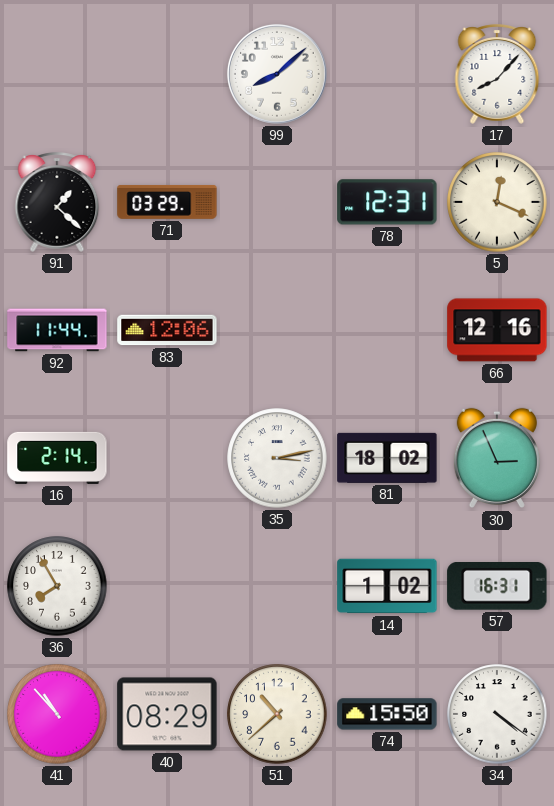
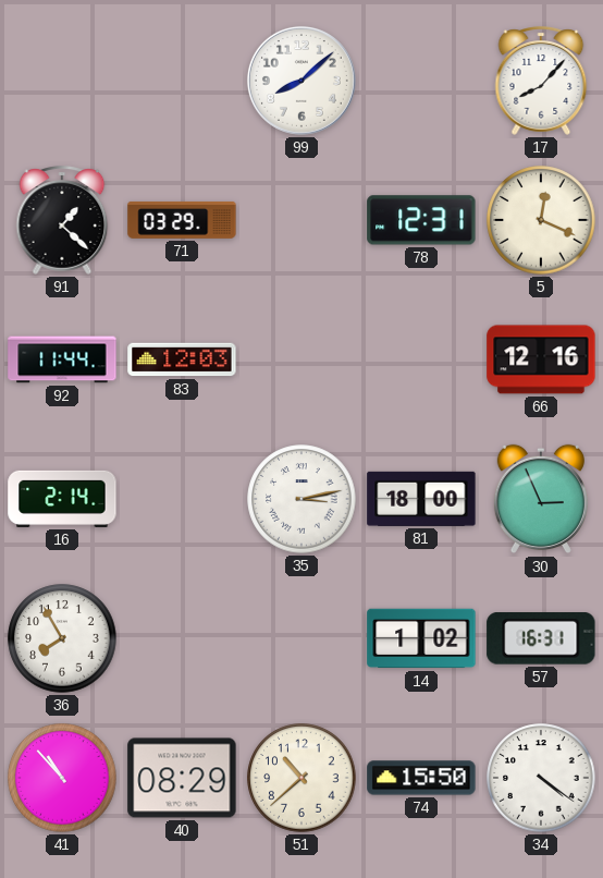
83: 12:06 -> 12:03
81: 18:02 -> 18:00
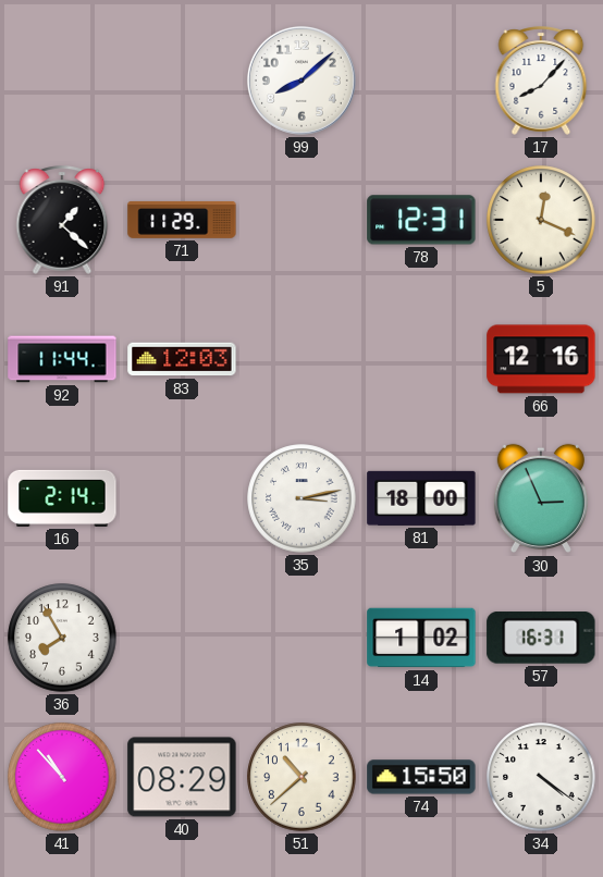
71: 03:29 -> 11:29
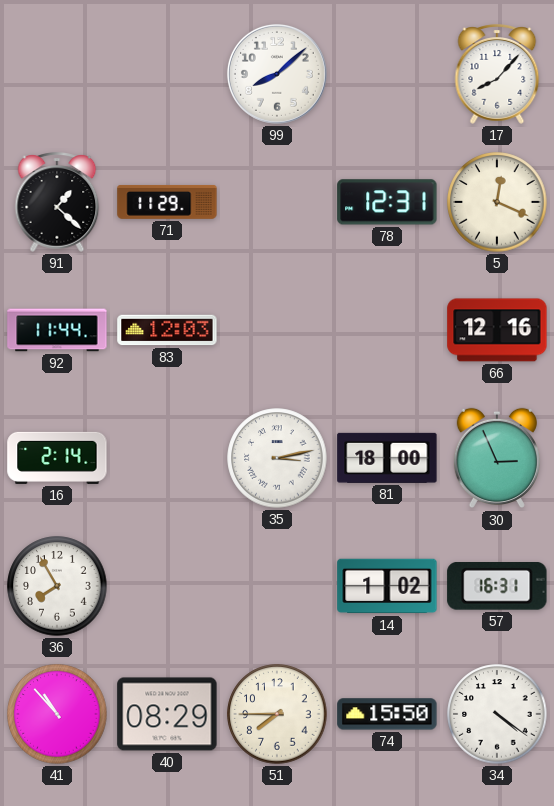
51: 10:38 -> 7:45
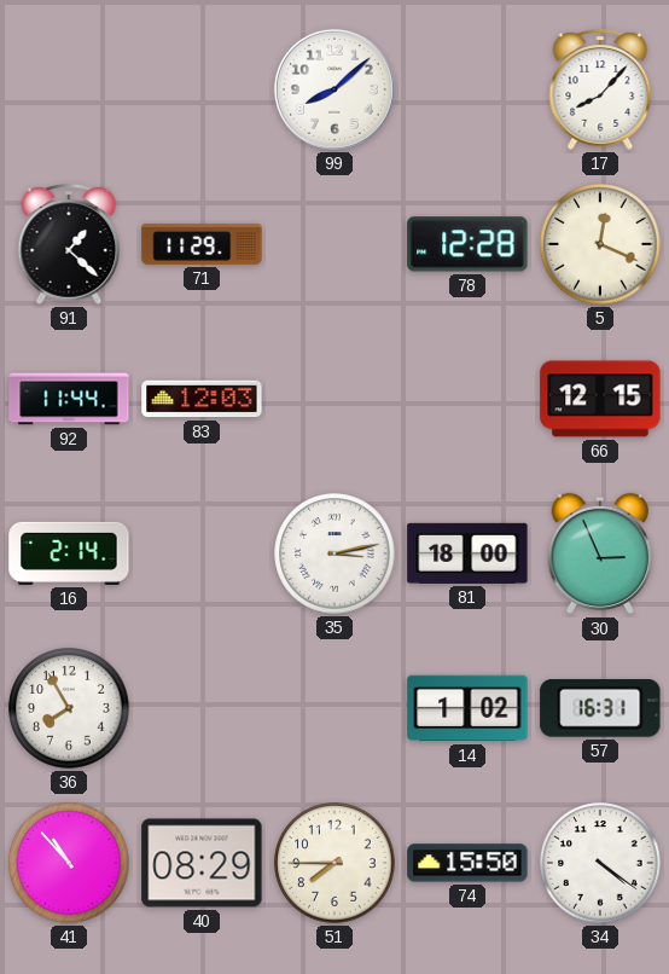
78: 12:31 -> 12:28
66: 12:16 -> 12:15
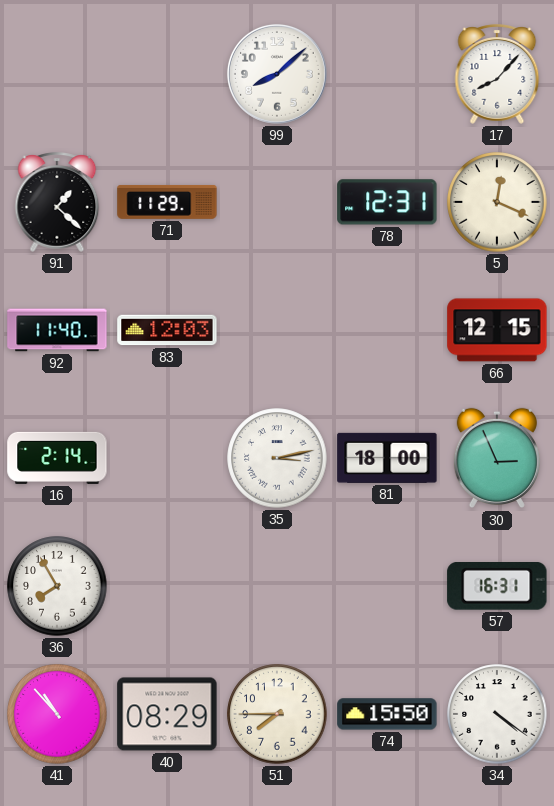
78: 12:28 -> 12:31
92: 11:44 -> 11:40
14: 1:02 -> none
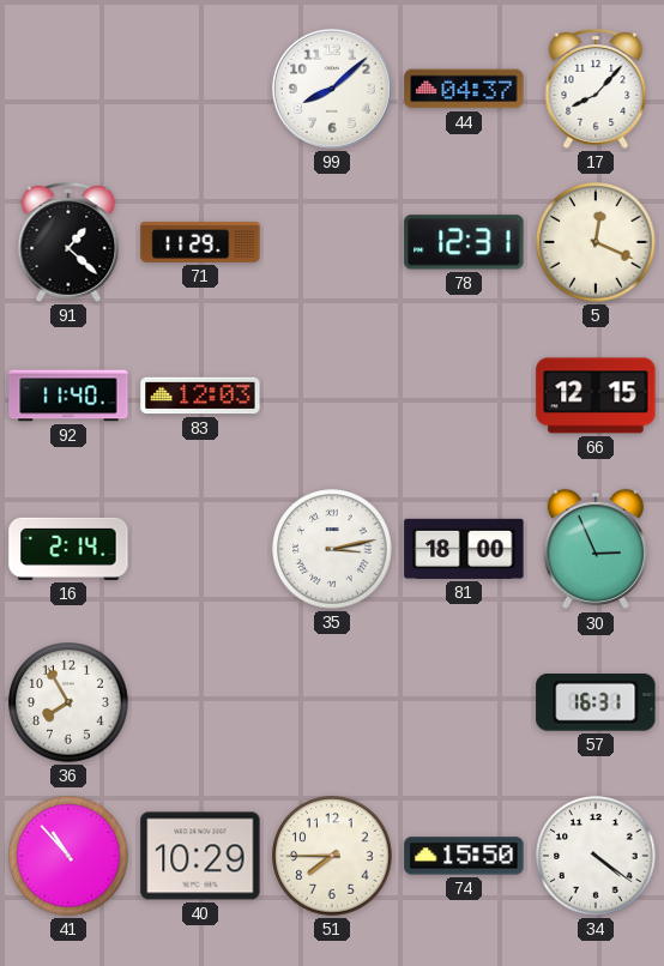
44: none -> 04:37
40: 08:29 -> 10:29
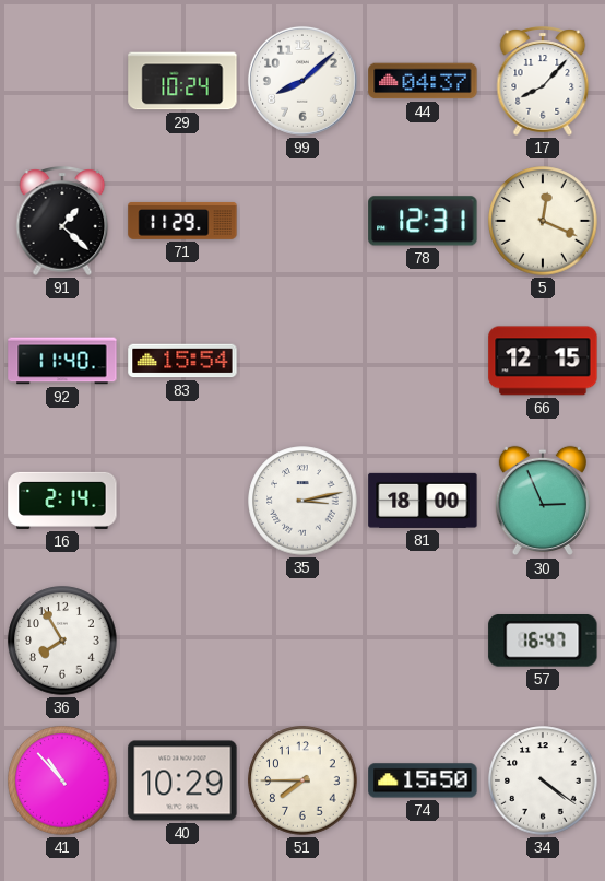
29: none -> 10:24
83: 12:03 -> 15:54
57: 16:31 -> 16:47
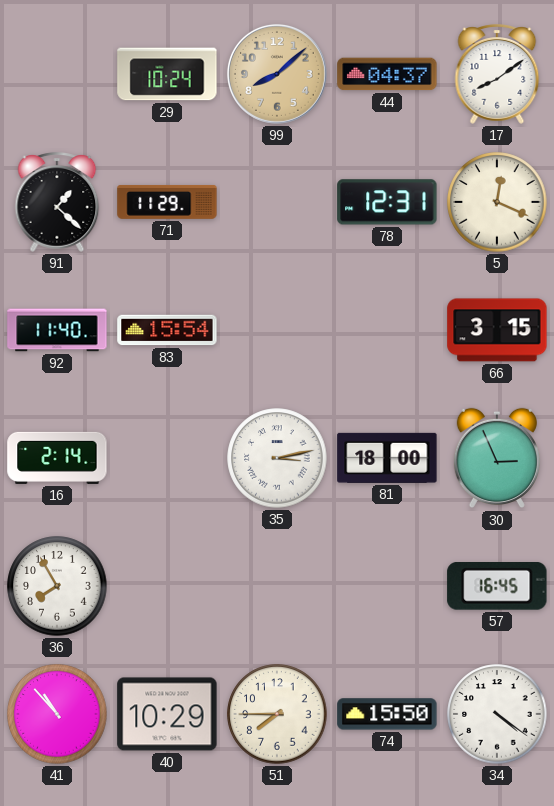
99 dial: white -> champagne
17: 8:07 -> 8:09
66: 12:15 -> 3:15
57: 16:47 -> 16:45
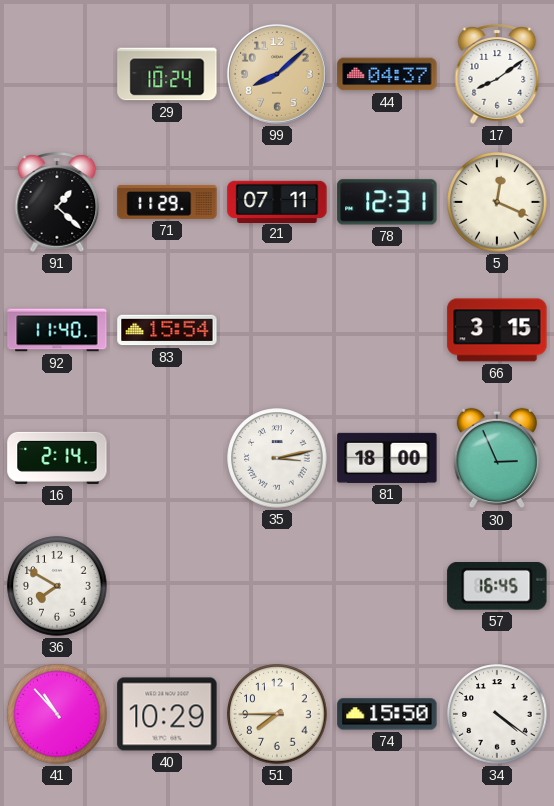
21: none -> 07:11
36: 7:55 -> 7:50
